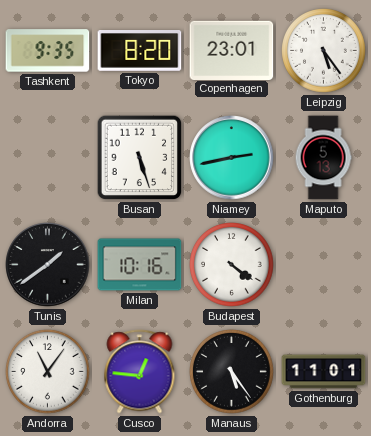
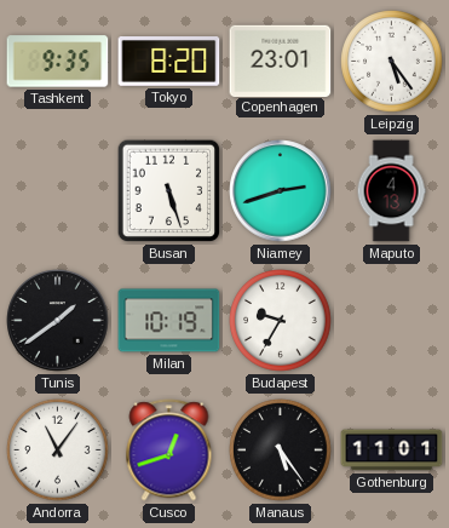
Niamey: 2:43 -> 2:42
Maputo: 5:13 -> 4:13
Milan: 10:16 -> 10:19
Budapest: 4:21 -> 9:35
Cusco: 12:46 -> 12:42
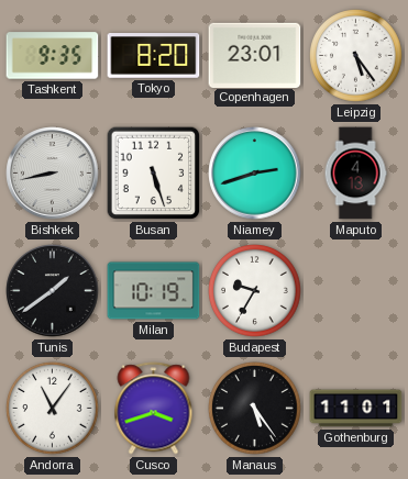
Bishkek: none -> 8:43
Cusco: 12:42 -> 3:42
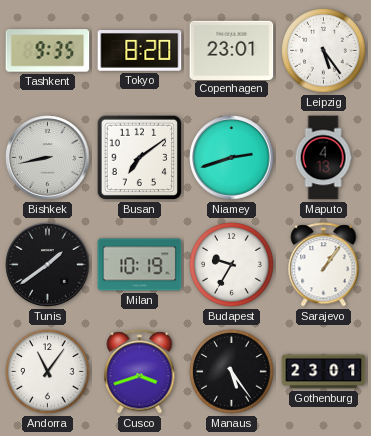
Busan: 5:27 -> 7:09
Sarajevo: none -> 1:06
Gothenburg: 11:01 -> 23:01
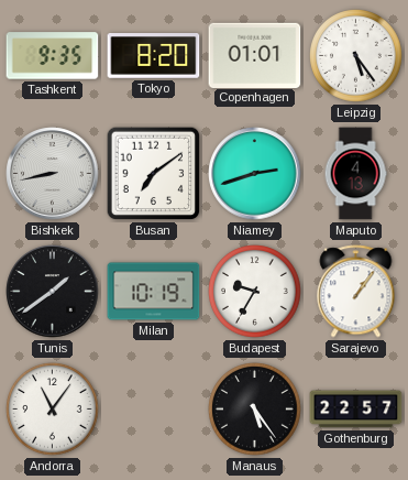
Copenhagen: 23:01 -> 01:01
Cusco: 3:42 -> none
Gothenburg: 23:01 -> 22:57
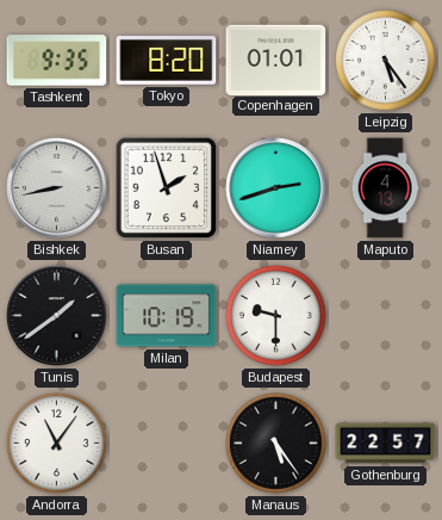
Busan: 7:09 -> 1:57
Budapest: 9:35 -> 9:30
Sarajevo: 1:06 -> none
